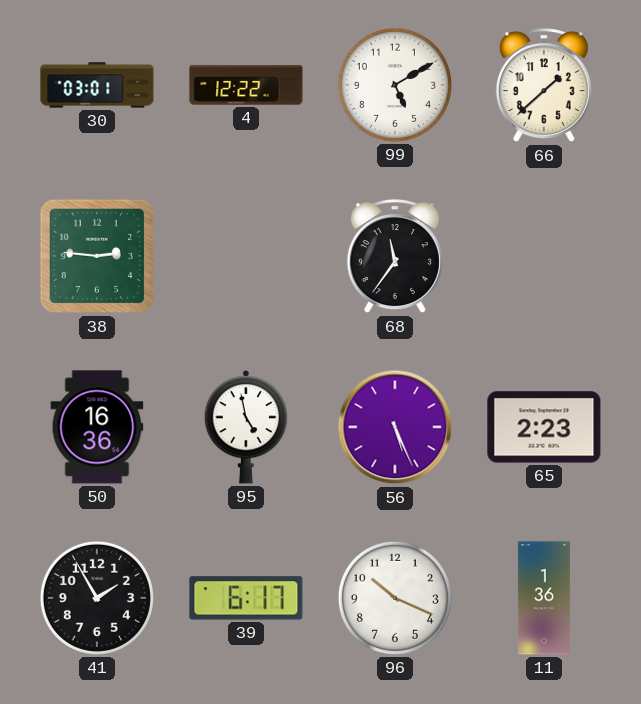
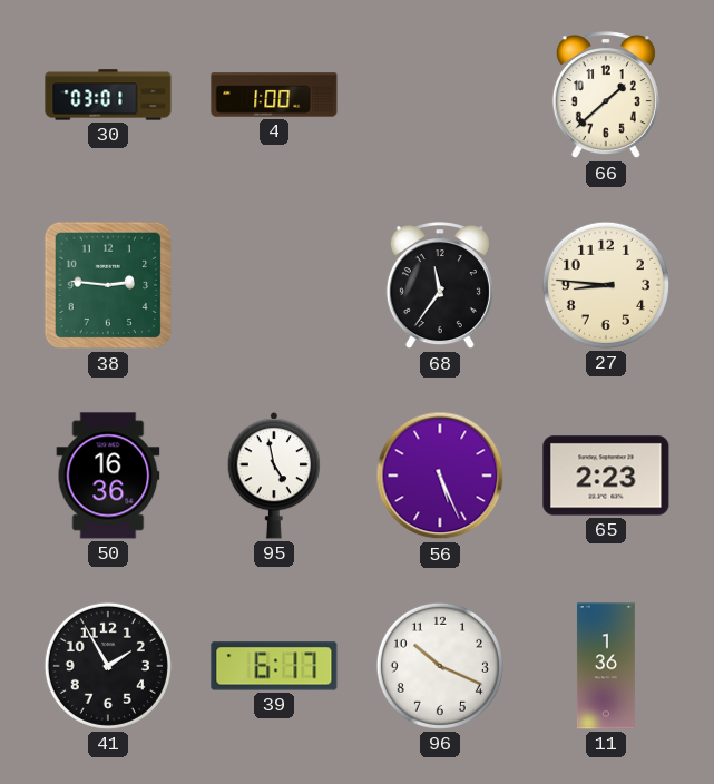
4: 12:22 -> 1:00
99: 5:10 -> none
27: none -> 8:46
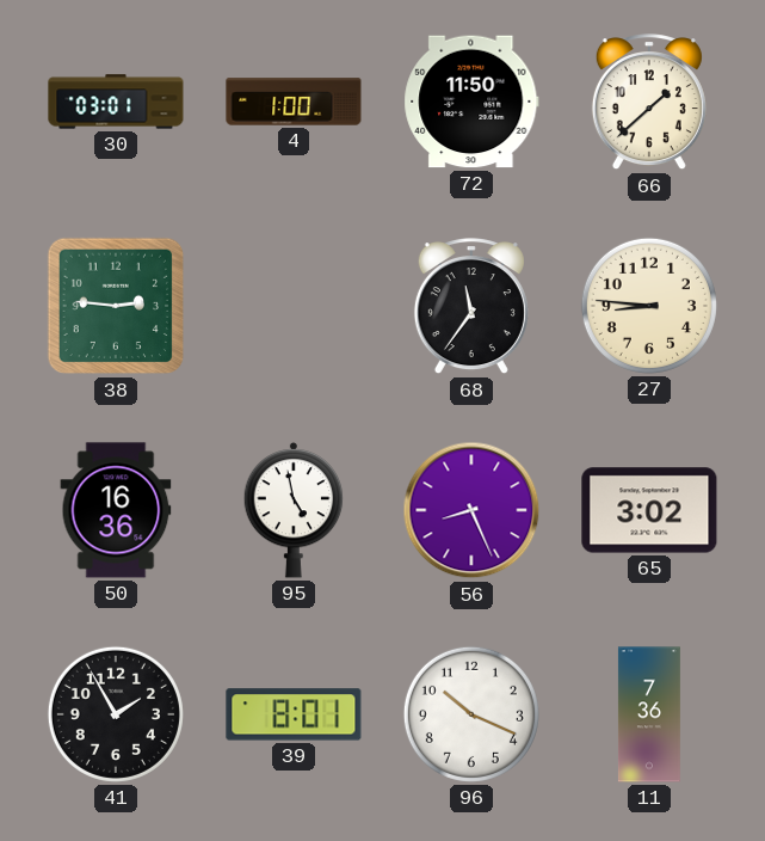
72: none -> 11:50
56: 5:26 -> 8:26
65: 2:23 -> 3:02
39: 6:17 -> 8:01
11: 1:36 -> 7:36
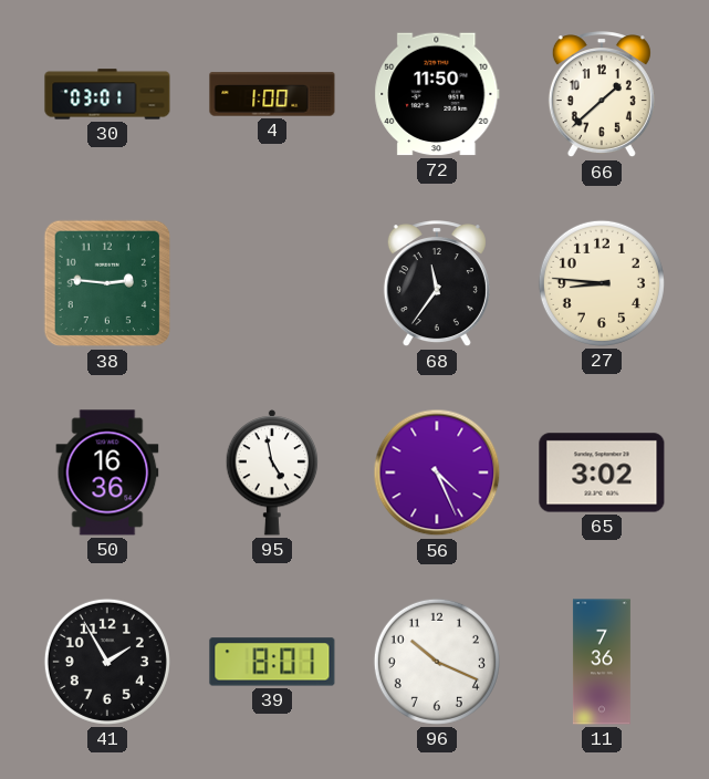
56: 8:26 -> 4:26
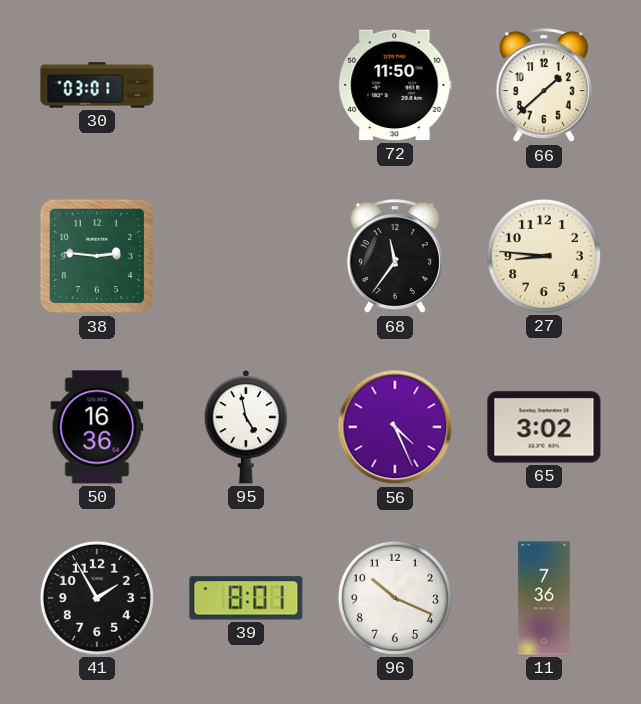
4: 1:00 -> none
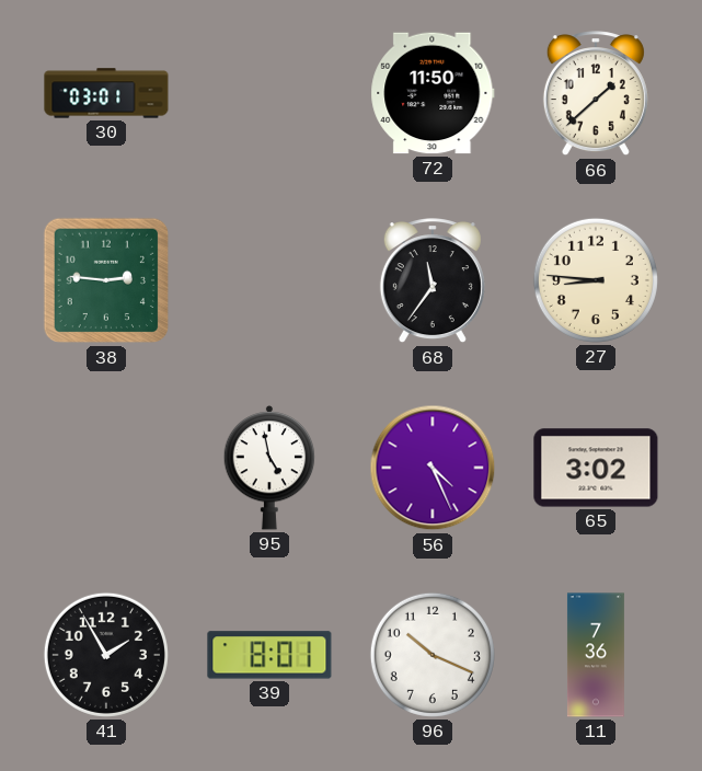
50: 16:36 -> none
